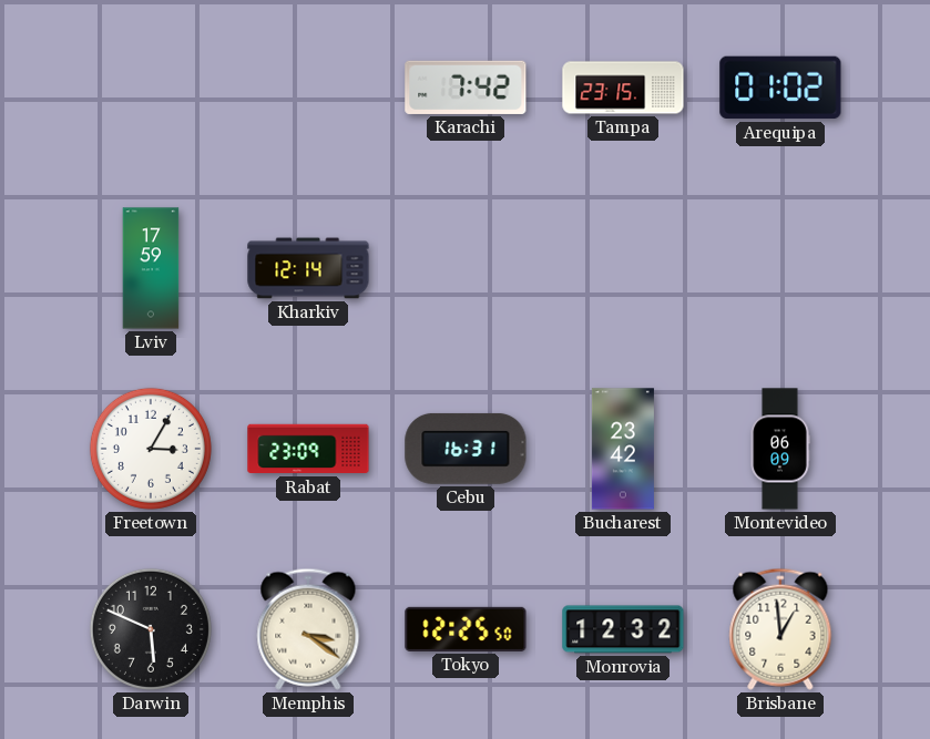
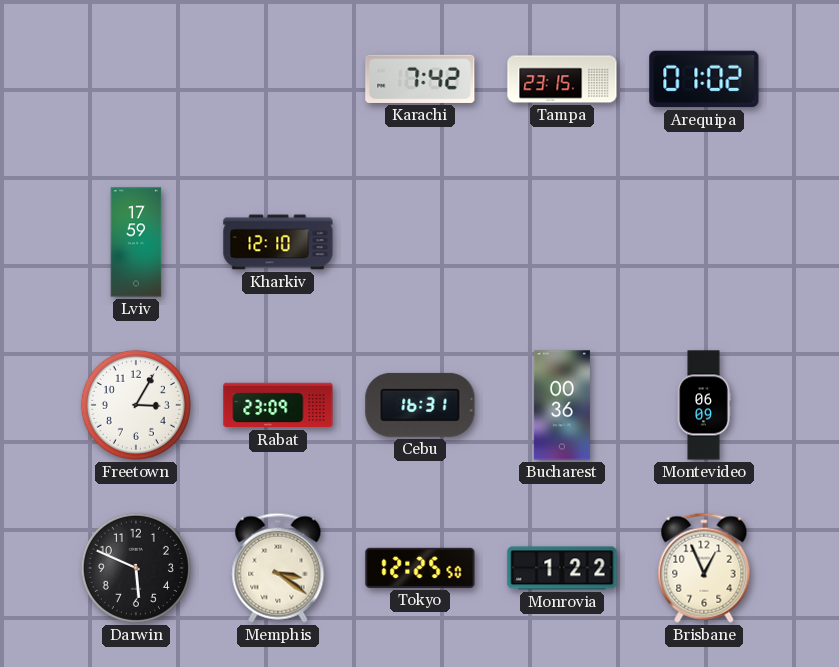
Kharkiv: 12:14 -> 12:10
Bucharest: 23:42 -> 00:36
Monrovia: 12:32 -> 1:22
Brisbane: 12:59 -> 12:56
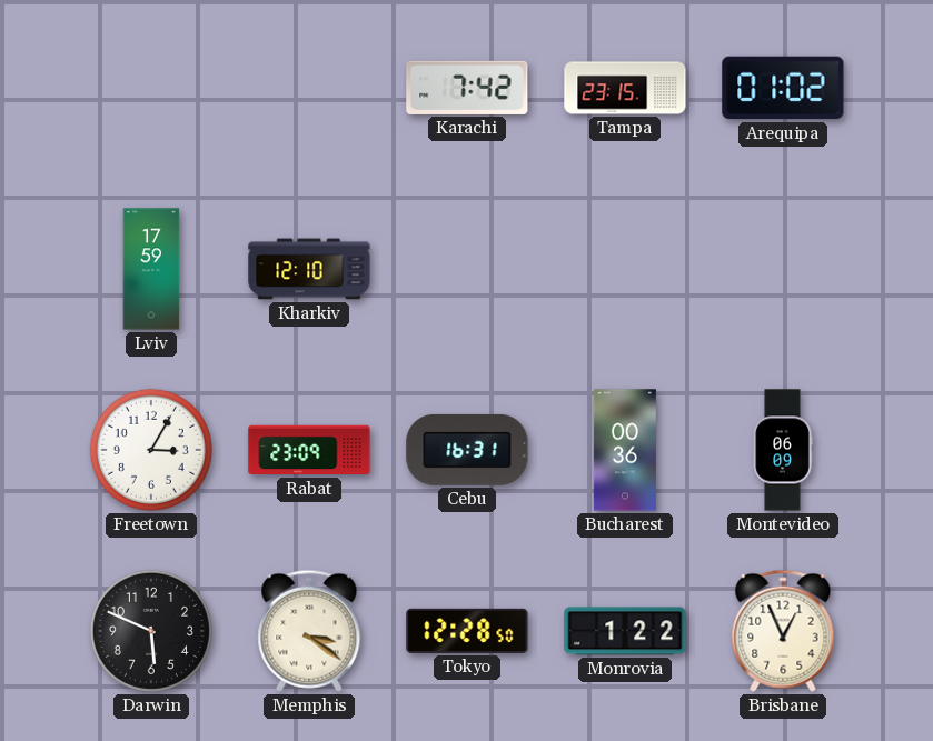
Tokyo: 12:25 -> 12:28
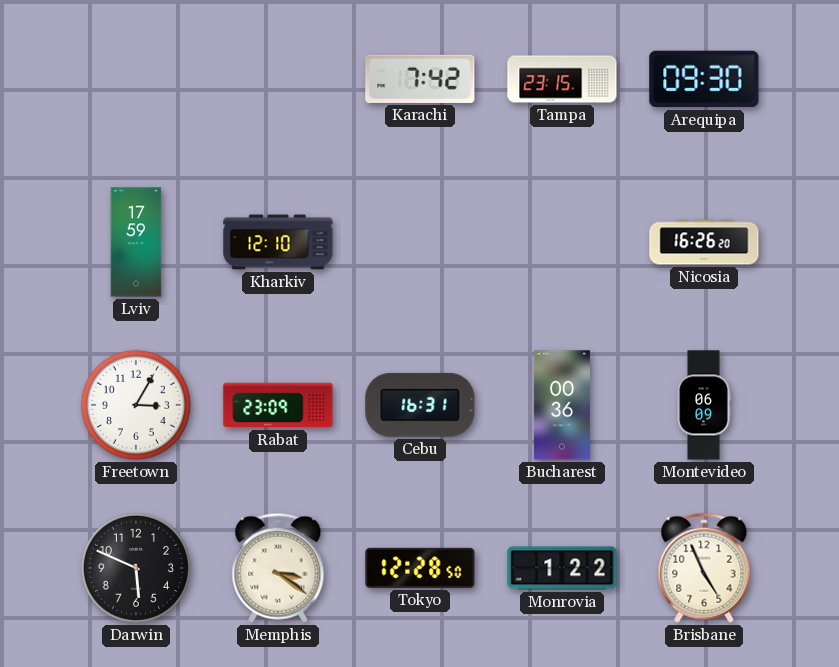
Arequipa: 01:02 -> 09:30
Nicosia: none -> 16:26
Brisbane: 12:56 -> 4:56
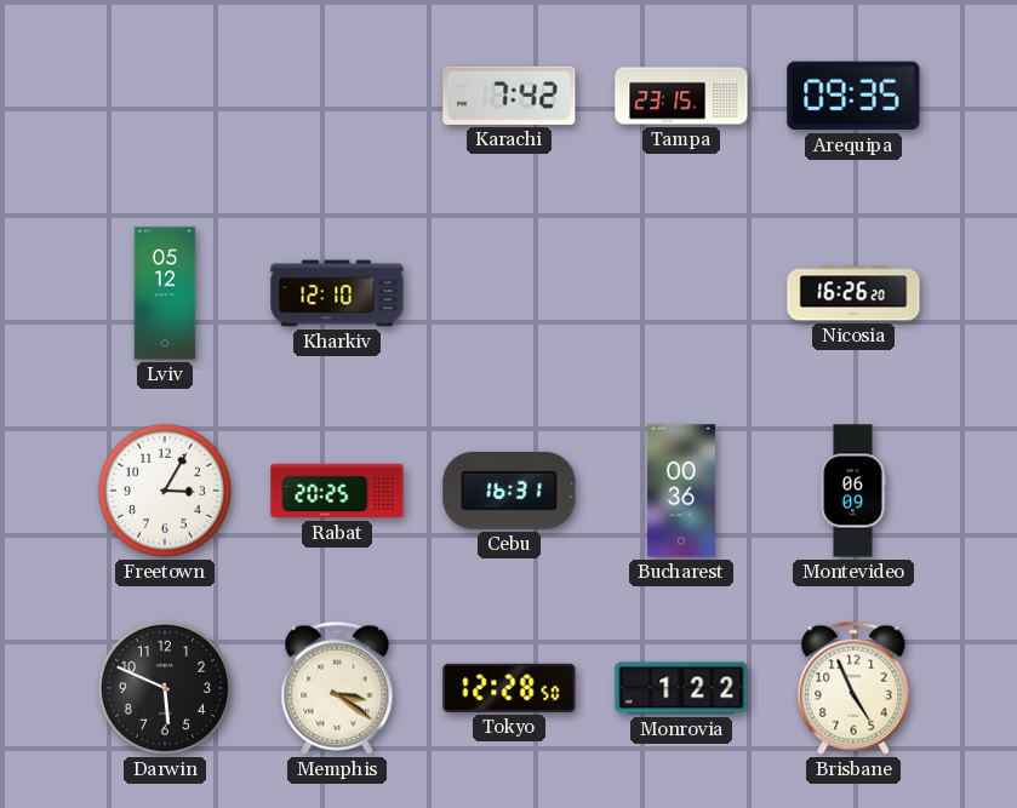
Arequipa: 09:30 -> 09:35
Lviv: 17:59 -> 05:12
Rabat: 23:09 -> 20:25
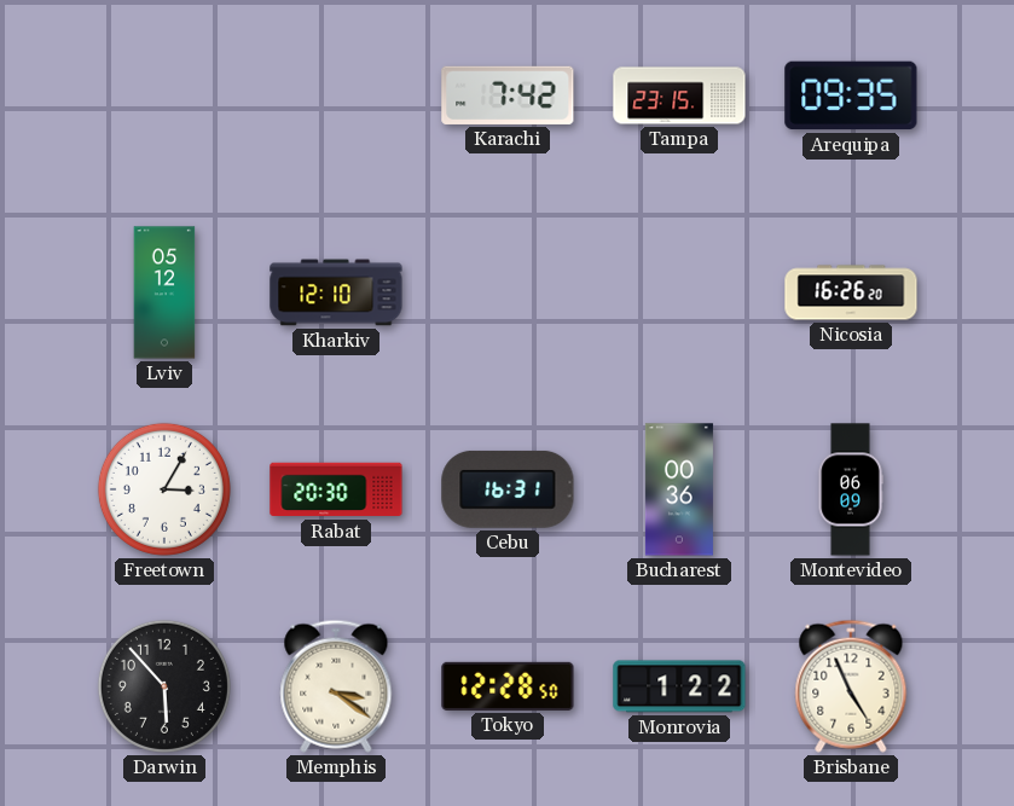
Rabat: 20:25 -> 20:30
Darwin: 5:49 -> 5:53
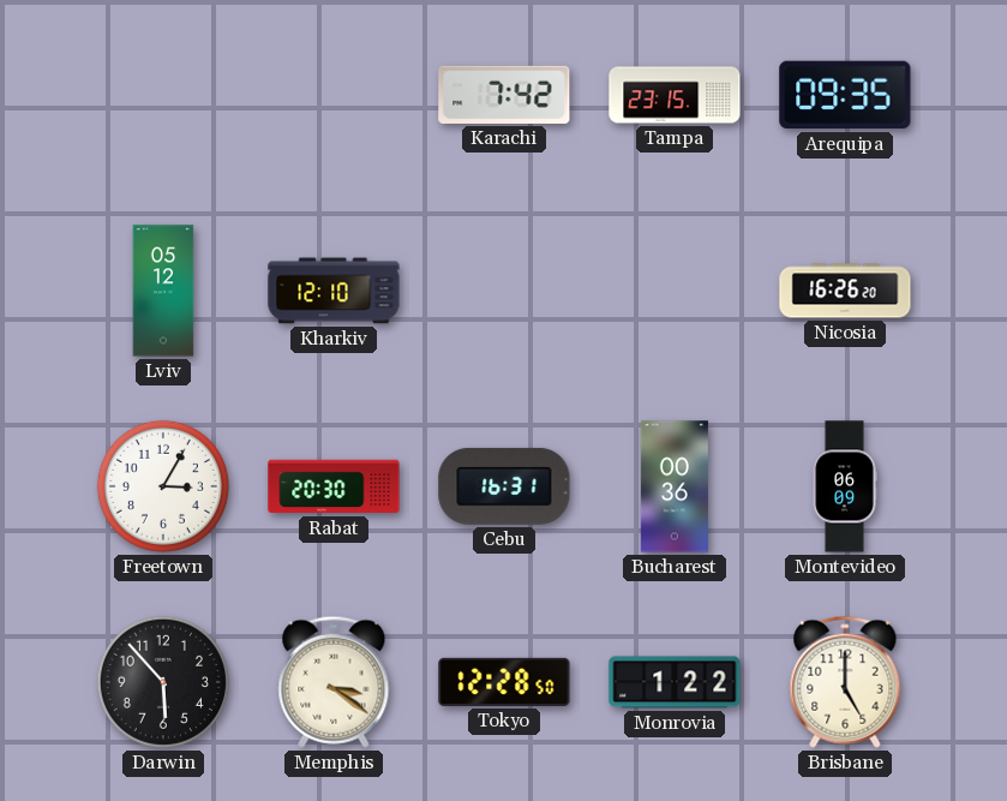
Brisbane: 4:56 -> 5:00
